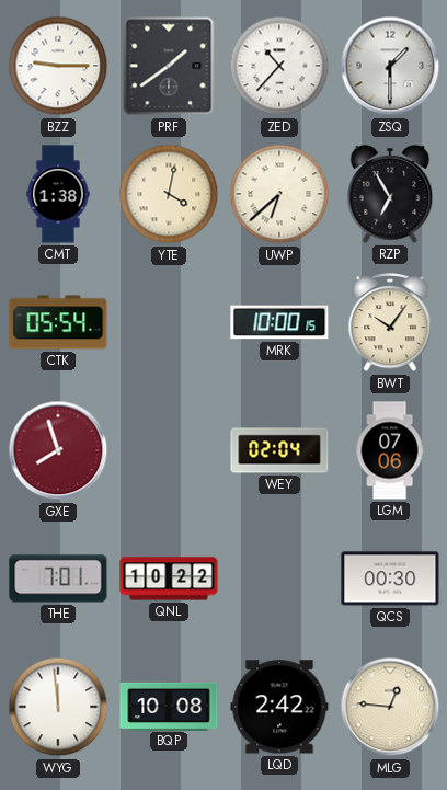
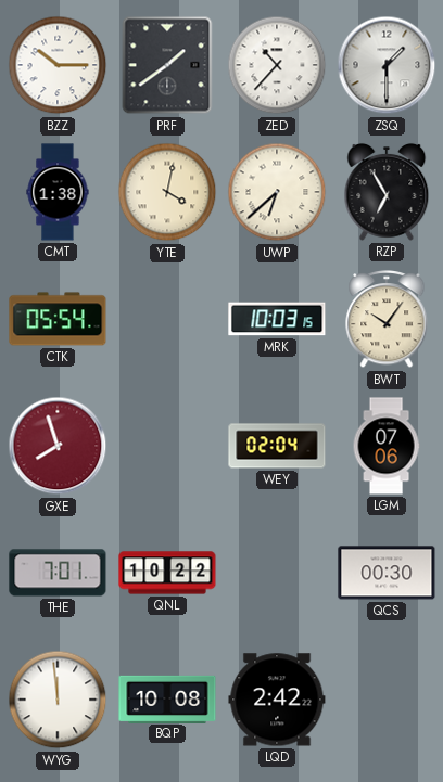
BZZ: 9:15 -> 10:15
MRK: 10:00 -> 10:03
MLG: 12:46 -> none
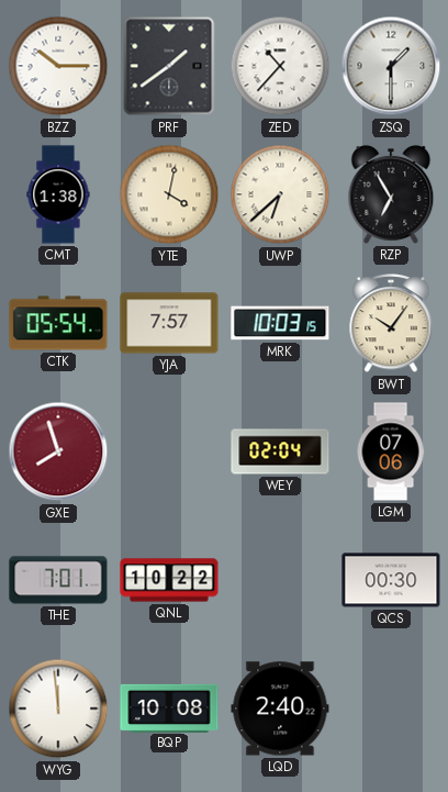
YJA: none -> 7:57
LQD: 2:42 -> 2:40
